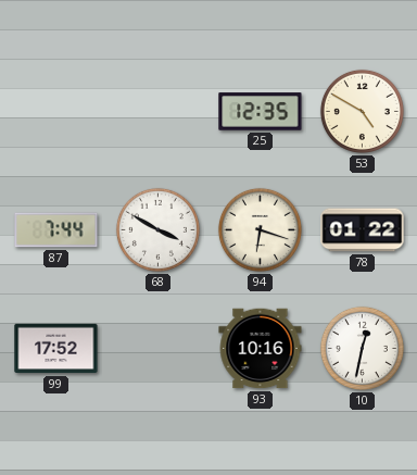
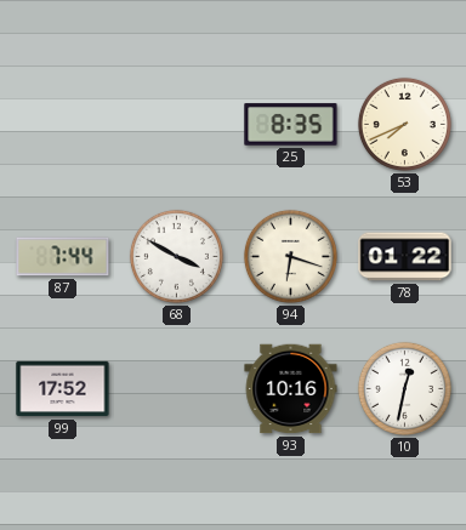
25: 12:35 -> 8:35
53: 4:50 -> 7:41
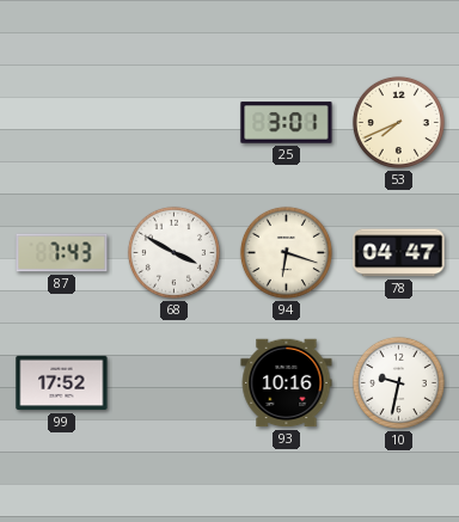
25: 8:35 -> 3:01
87: 7:44 -> 7:43
78: 01:22 -> 04:47
10: 12:32 -> 9:32
